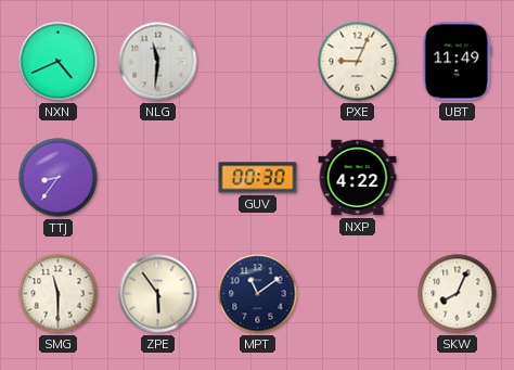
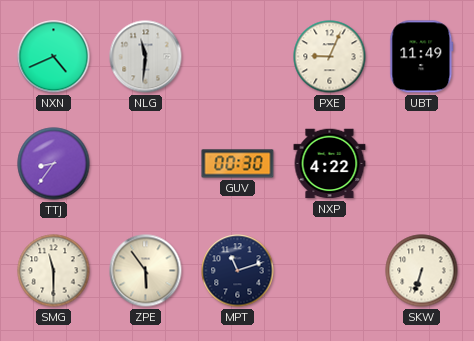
MPT: 11:09 -> 11:12
SKW: 8:04 -> 6:33
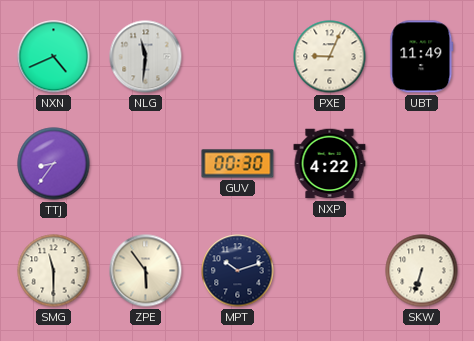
MPT: 11:12 -> 10:12
